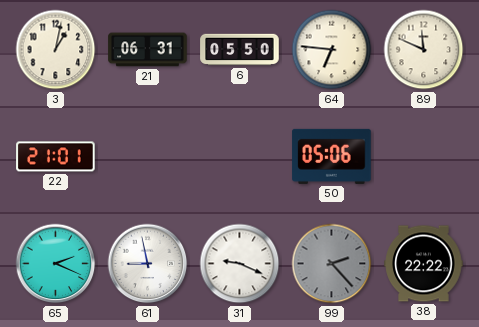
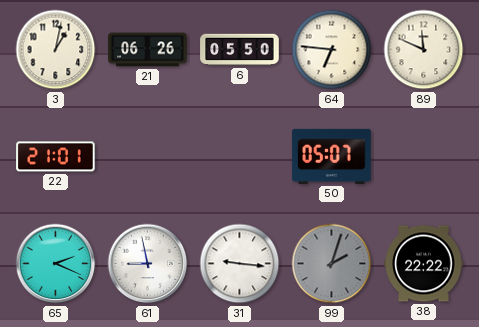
21: 06:31 -> 06:26
50: 05:06 -> 05:07
31: 9:19 -> 9:16
99: 2:23 -> 2:03
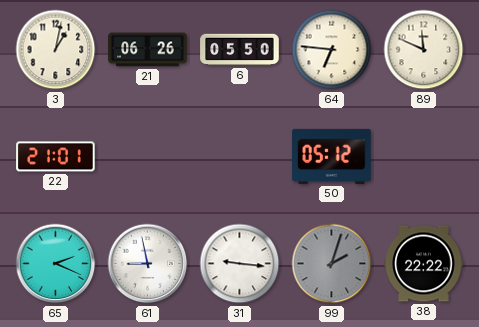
50: 05:07 -> 05:12
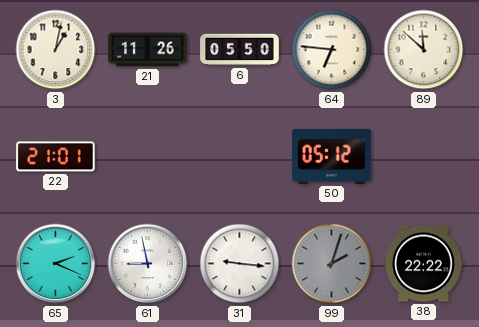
21: 06:26 -> 11:26
89: 11:49 -> 11:52
